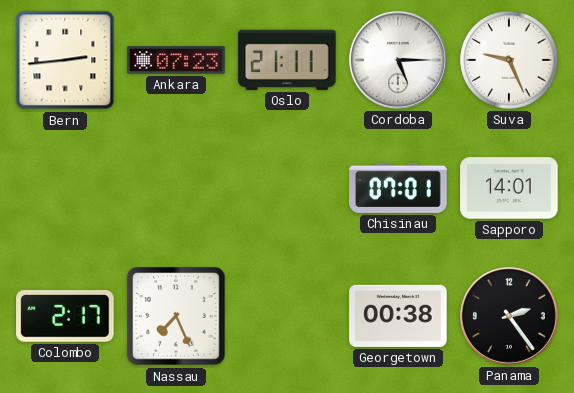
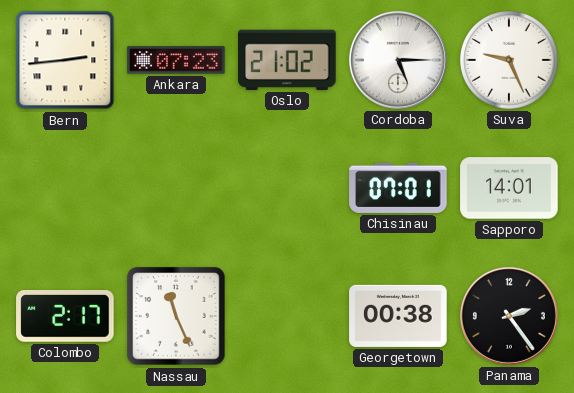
Oslo: 21:11 -> 21:02
Nassau: 7:26 -> 11:26
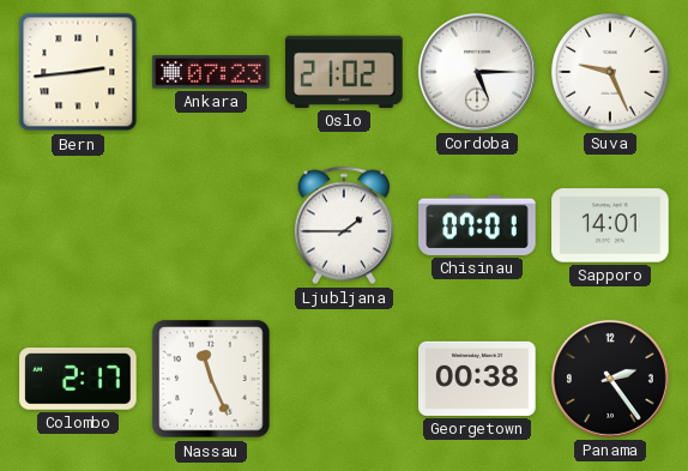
Ljubljana: none -> 1:45
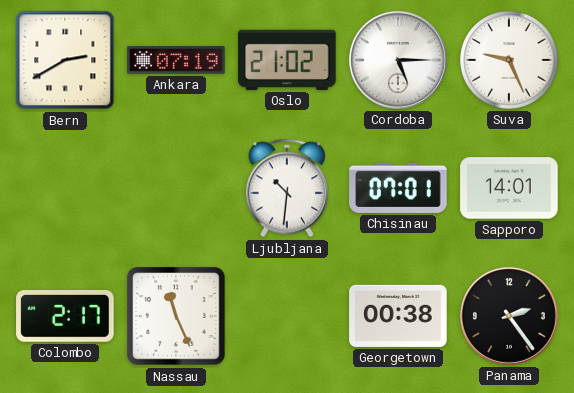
Bern: 2:44 -> 2:40
Ankara: 07:23 -> 07:19
Ljubljana: 1:45 -> 10:31
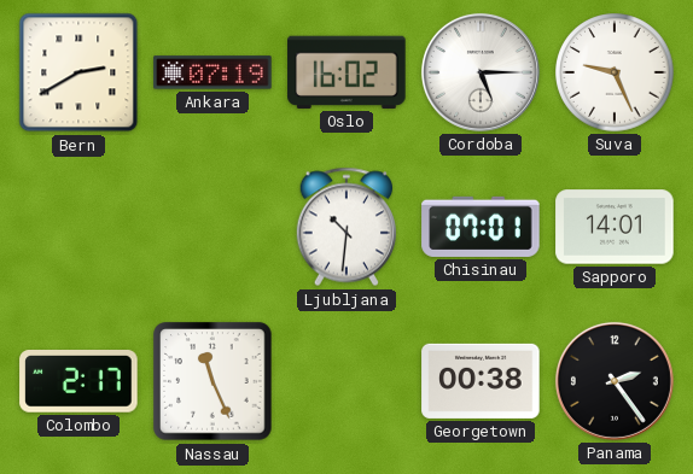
Oslo: 21:02 -> 16:02
